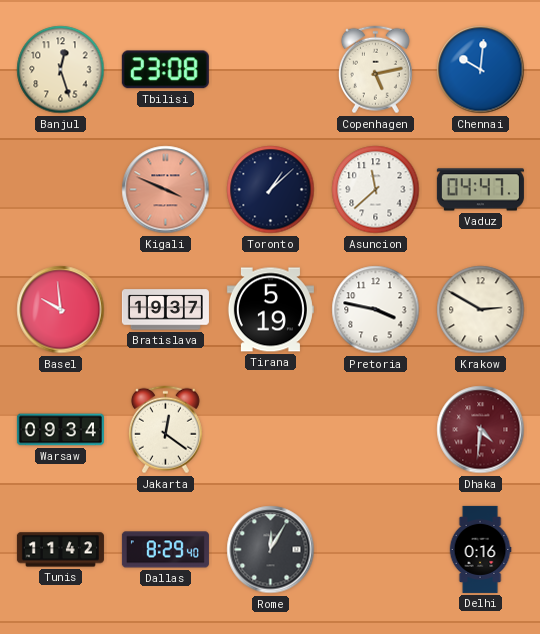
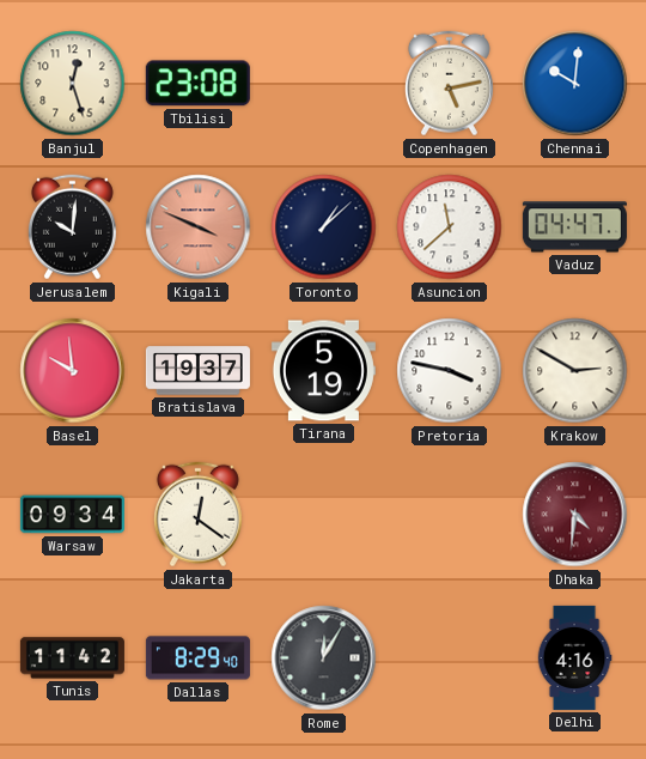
Jerusalem: none -> 10:01
Delhi: 0:16 -> 4:16
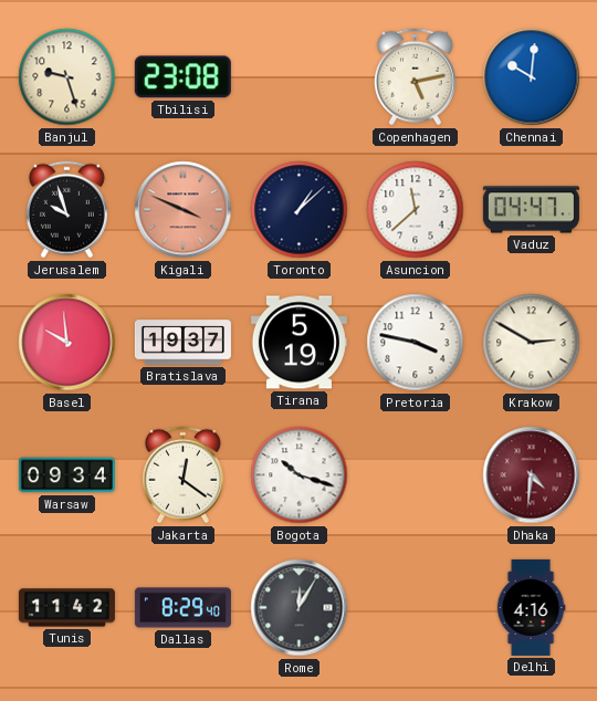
Banjul: 12:27 -> 9:27
Jerusalem: 10:01 -> 9:57
Bogota: none -> 10:18
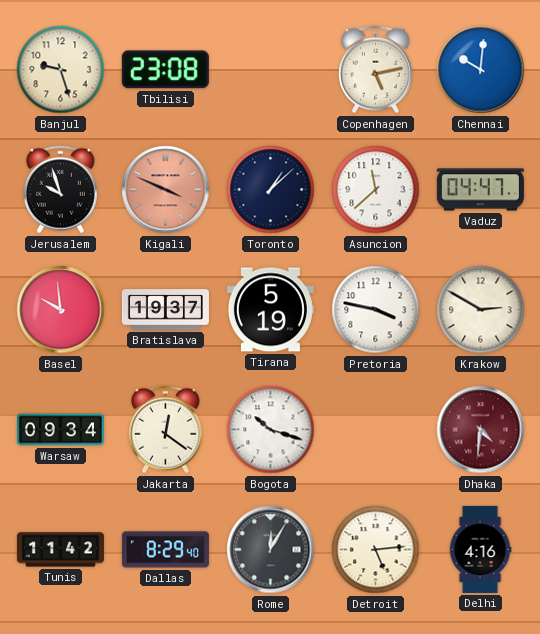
Detroit: none -> 5:14
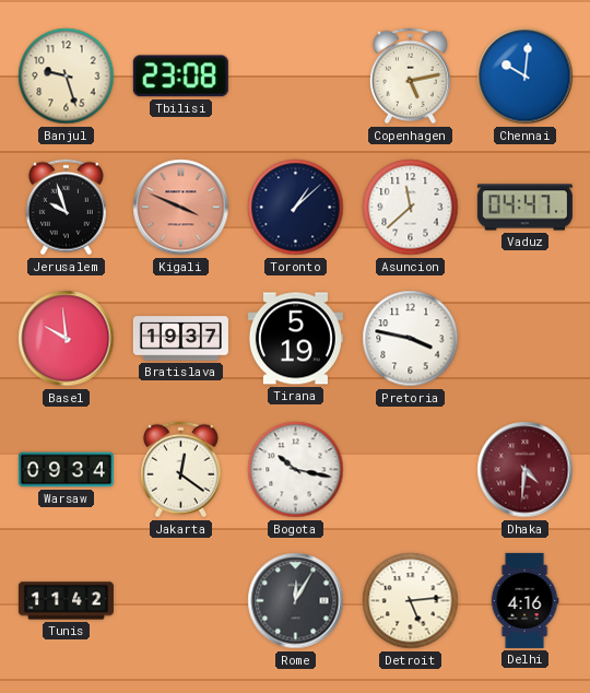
Krakow: 2:50 -> none
Bogota: 10:18 -> 10:17
Dallas: 8:29 -> none
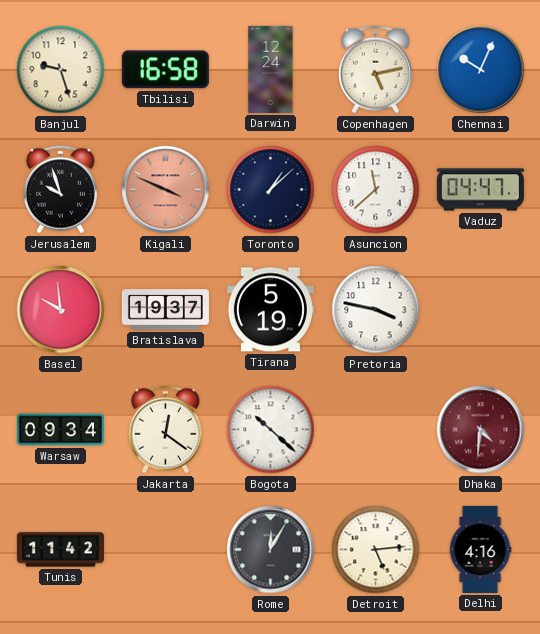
Tbilisi: 23:08 -> 16:58
Darwin: none -> 12:24
Chennai: 10:01 -> 10:04
Bogota: 10:17 -> 10:22
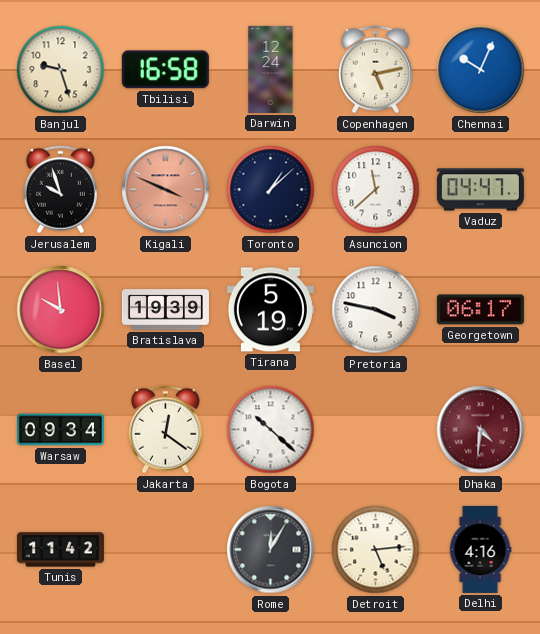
Bratislava: 19:37 -> 19:39
Georgetown: none -> 06:17
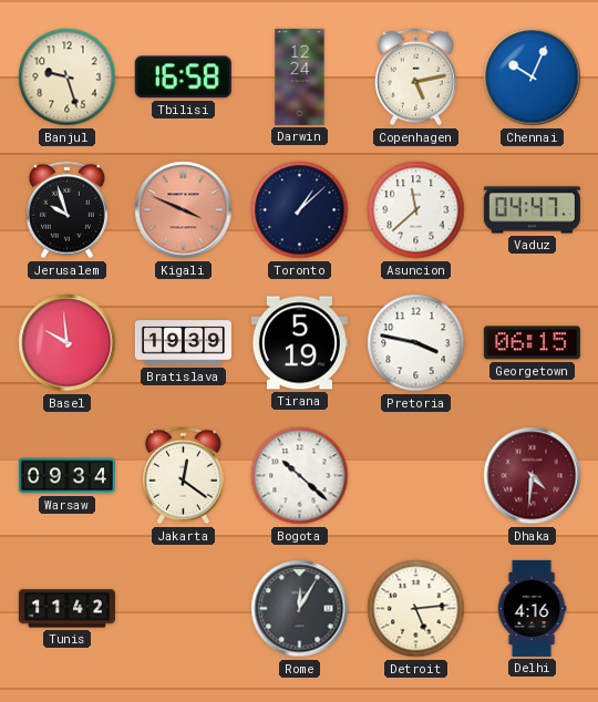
Georgetown: 06:17 -> 06:15
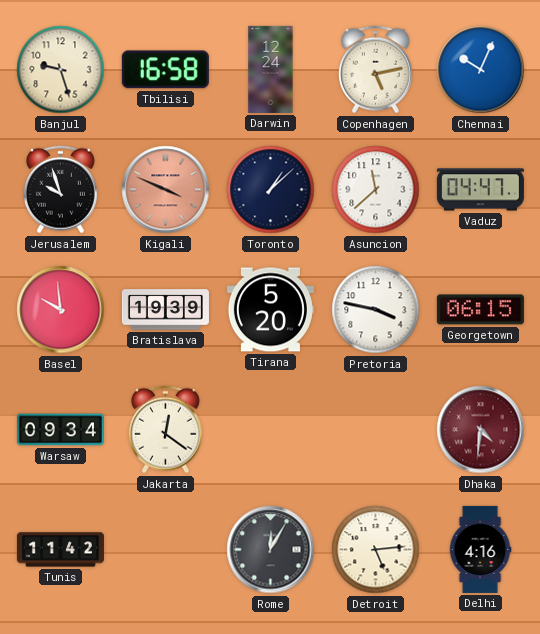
Tirana: 5:19 -> 5:20
Bogota: 10:22 -> none
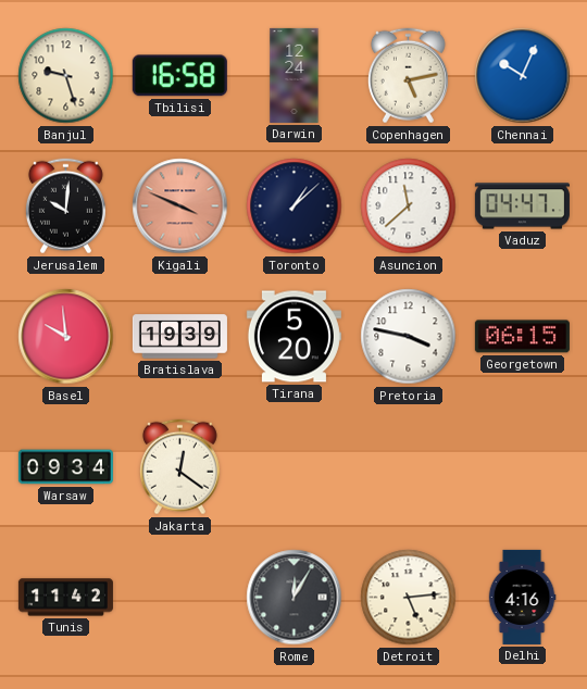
Jerusalem: 9:57 -> 10:01
Dhaka: 4:31 -> none
